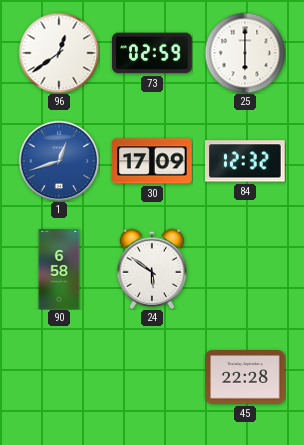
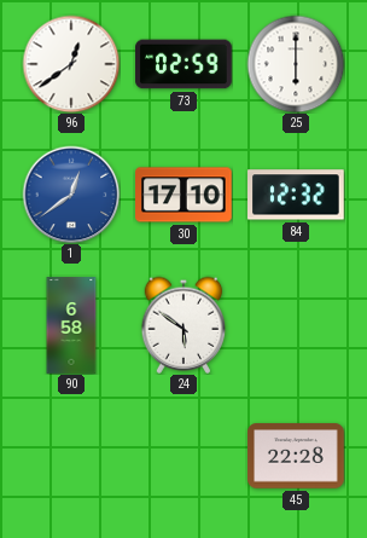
1: 12:42 -> 12:39
30: 17:09 -> 17:10
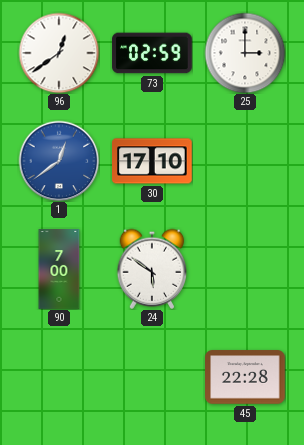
25: 6:00 -> 3:00
84: 12:32 -> none
90: 6:58 -> 7:00
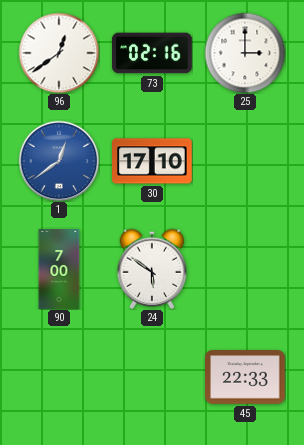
73: 02:59 -> 02:16
45: 22:28 -> 22:33
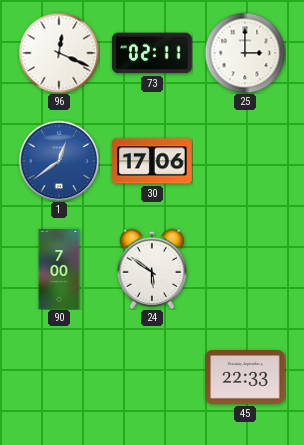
96: 12:39 -> 12:19
73: 02:16 -> 02:11
30: 17:10 -> 17:06
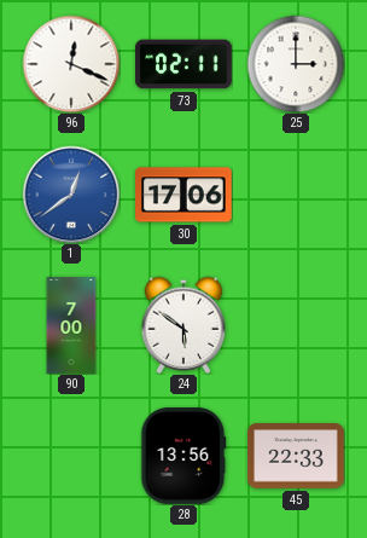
28: none -> 13:56
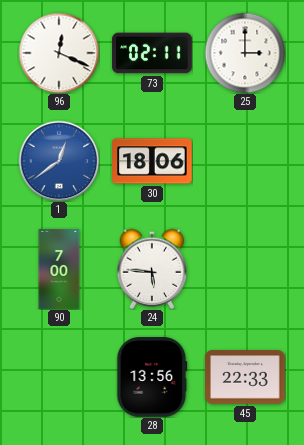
30: 17:06 -> 18:06
24: 5:51 -> 5:46
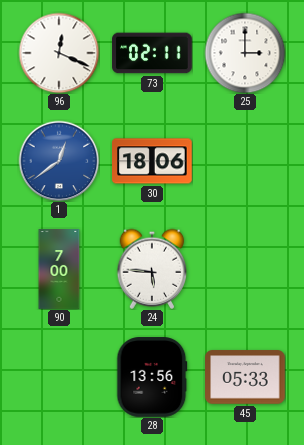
45: 22:33 -> 05:33
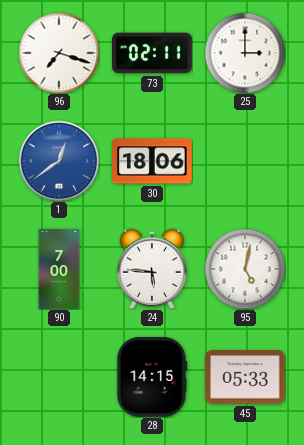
96: 12:19 -> 7:18
95: none -> 5:02
28: 13:56 -> 14:15
